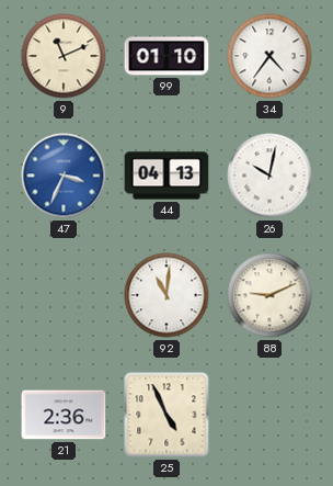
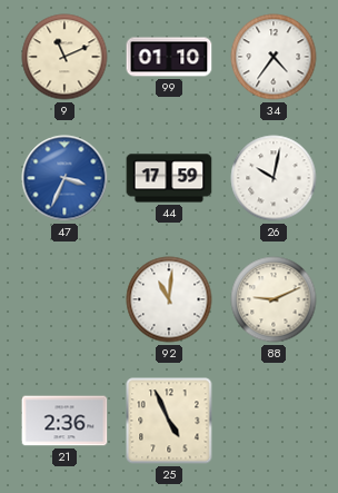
44: 04:13 -> 17:59
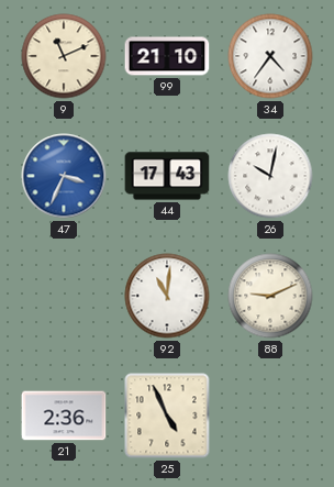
99: 01:10 -> 21:10
44: 17:59 -> 17:43
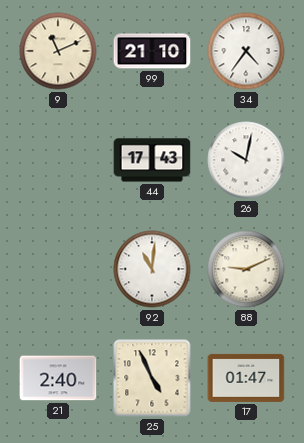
47: 3:34 -> none
21: 2:36 -> 2:40
17: none -> 01:47
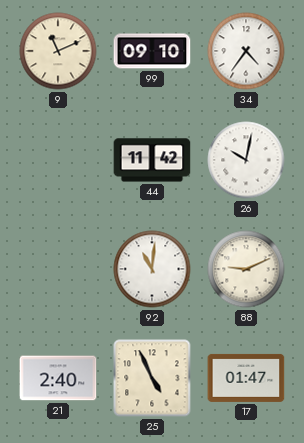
99: 21:10 -> 09:10
44: 17:43 -> 11:42
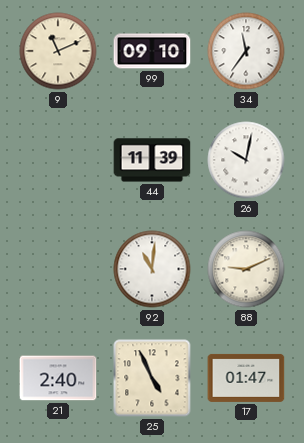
34: 4:36 -> 11:36
44: 11:42 -> 11:39
